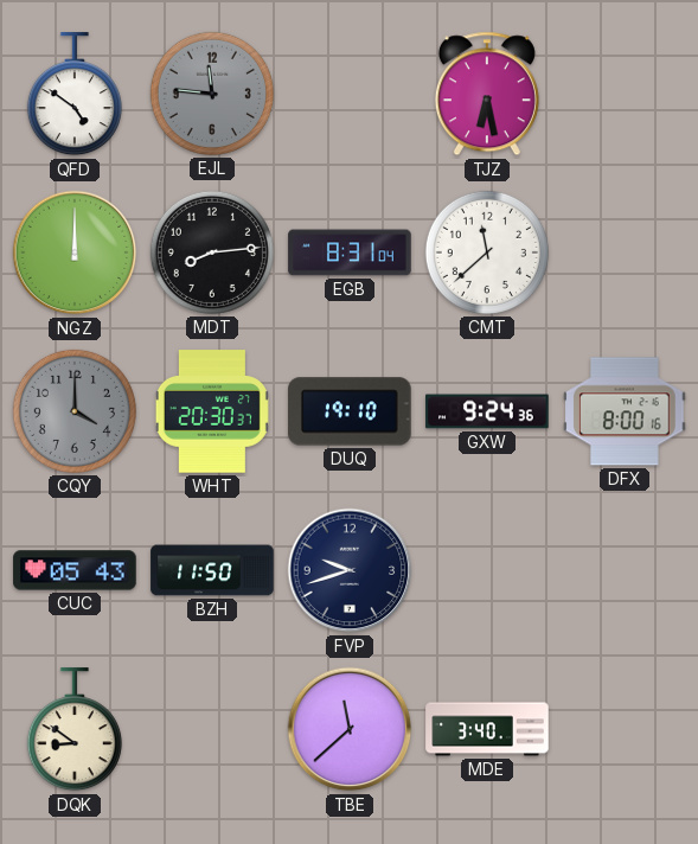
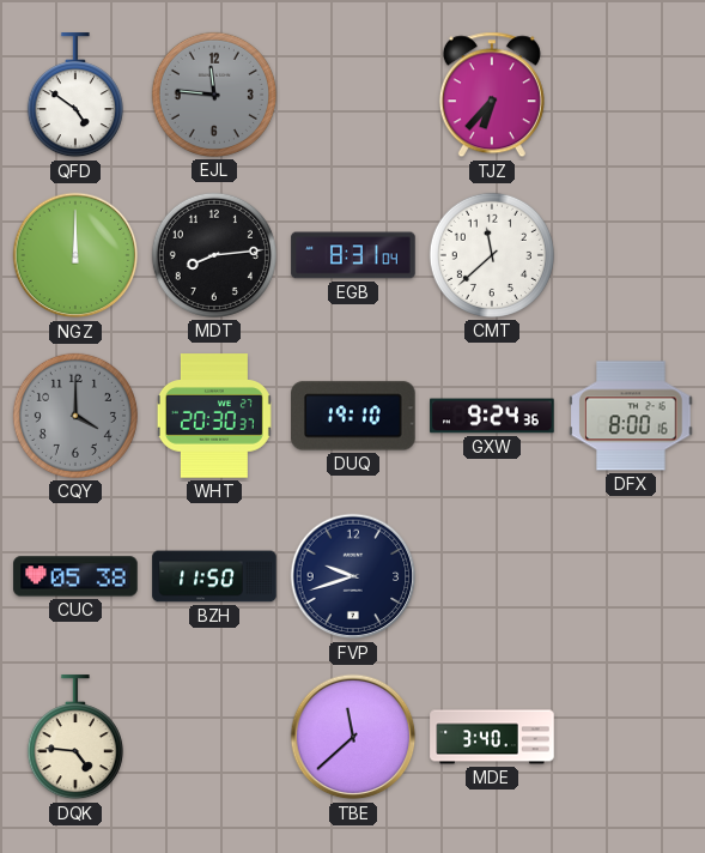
TJZ: 6:28 -> 6:37
CUC: 05:43 -> 05:38
DQK: 8:51 -> 4:46
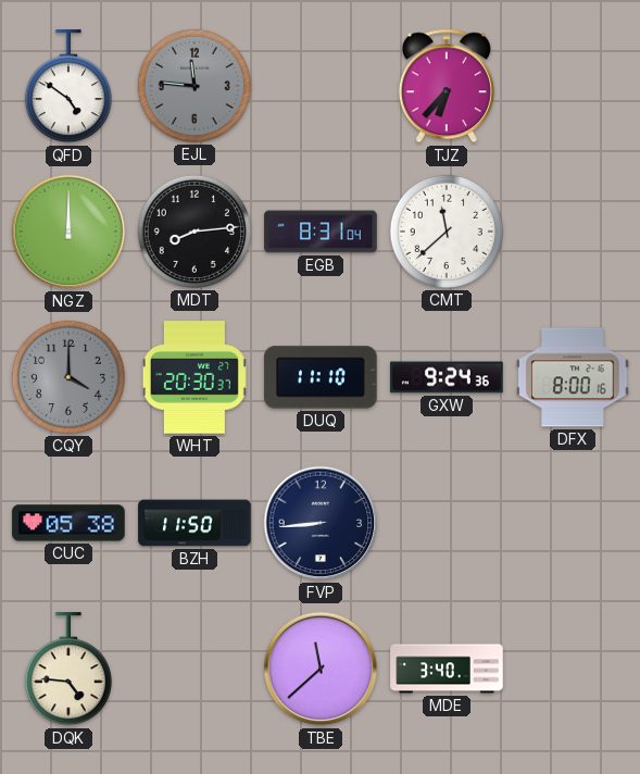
DUQ: 19:10 -> 11:10
FVP: 9:42 -> 8:44
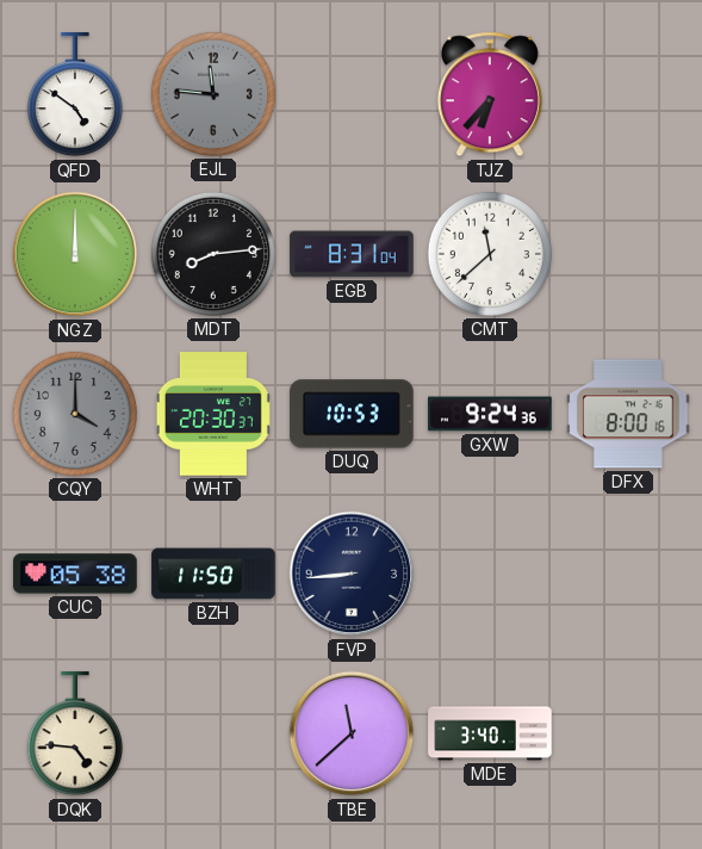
DUQ: 11:10 -> 10:53
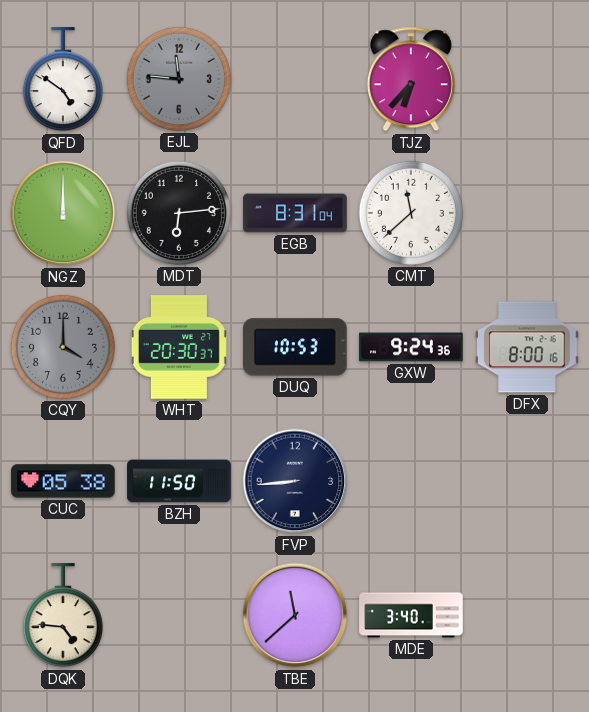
MDT: 8:14 -> 6:14
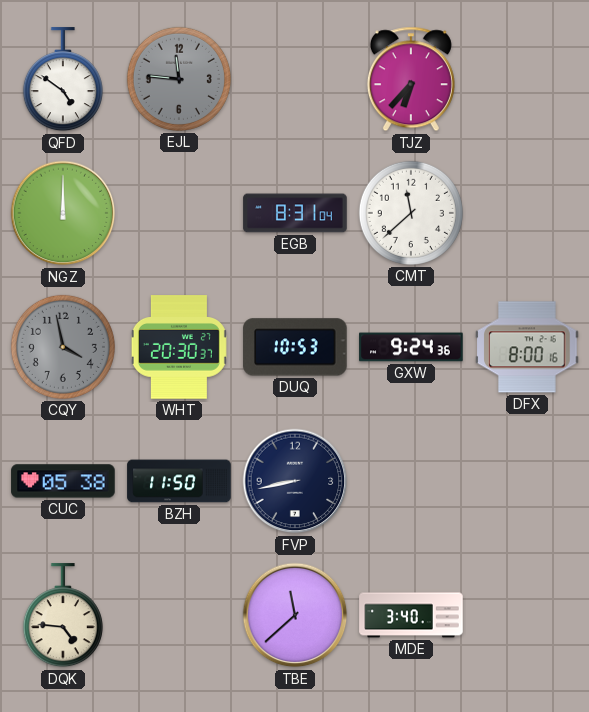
MDT: 6:14 -> none
CQY: 4:00 -> 3:58
FVP: 8:44 -> 8:43
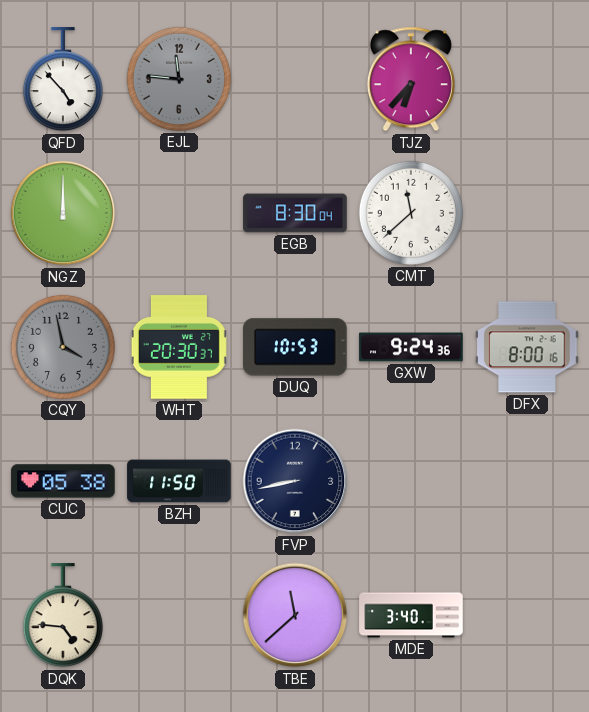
QFD: 4:51 -> 4:53
EGB: 8:31 -> 8:30
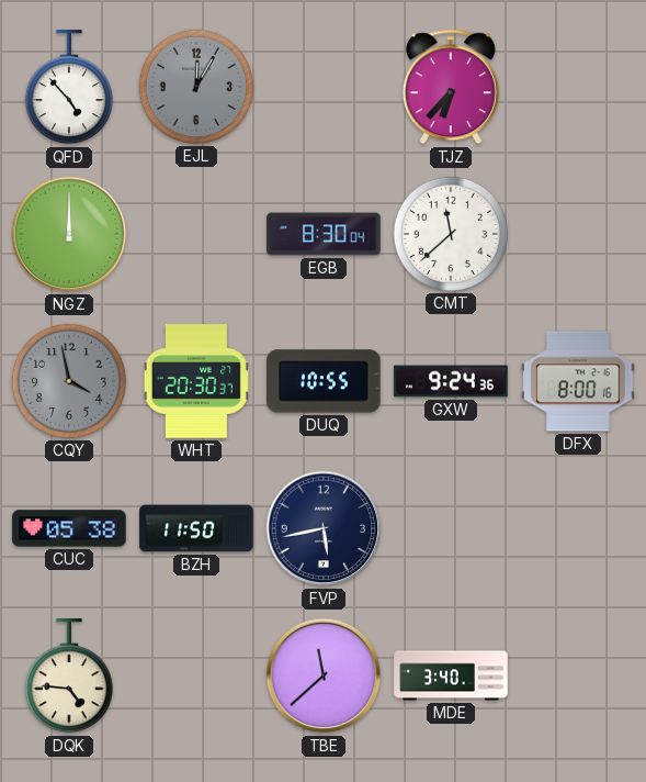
EJL: 11:46 -> 12:05
DUQ: 10:53 -> 10:55
FVP: 8:43 -> 5:43
